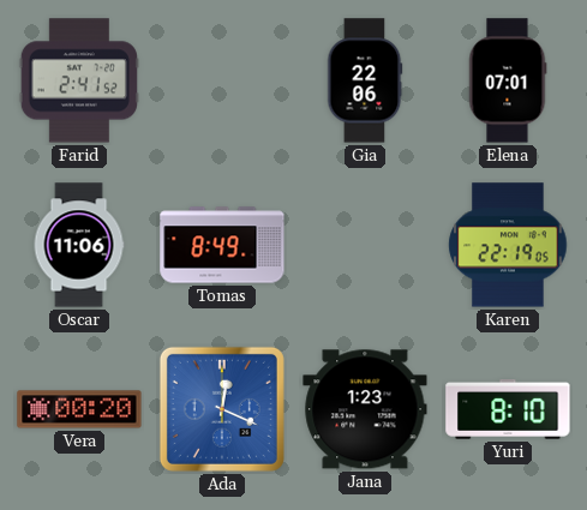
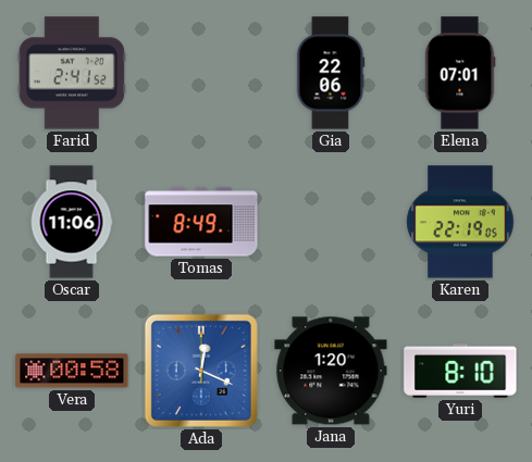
Vera: 00:20 -> 00:58
Jana: 1:23 -> 1:20
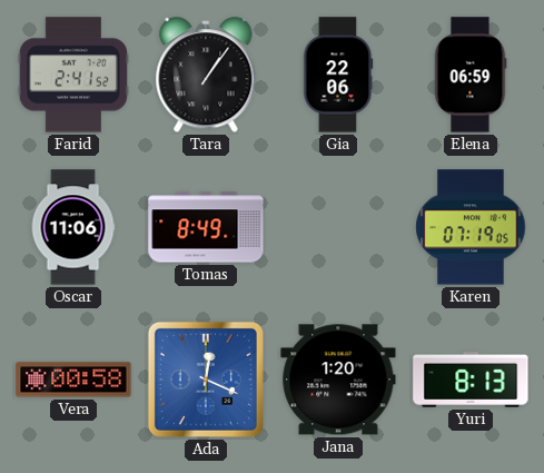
Tara: none -> 1:06
Elena: 07:01 -> 06:59
Karen: 22:19 -> 07:19
Yuri: 8:10 -> 8:13
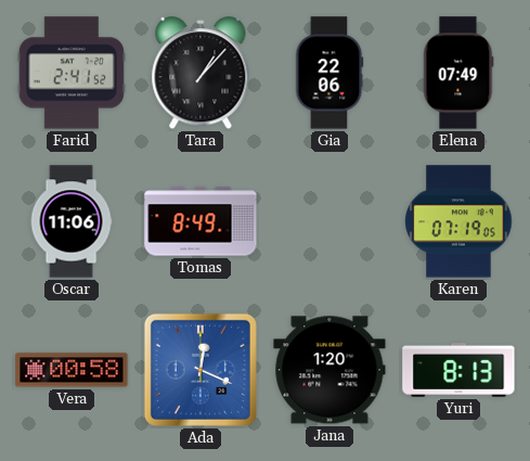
Tara: 1:06 -> 1:07
Elena: 06:59 -> 07:49
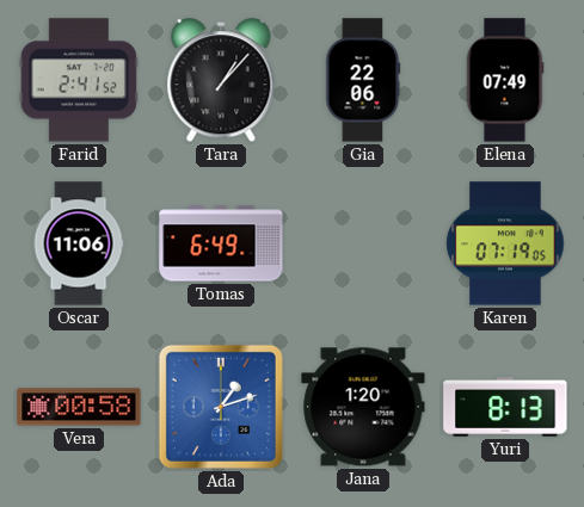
Tomas: 8:49 -> 6:49
Ada: 12:19 -> 1:12
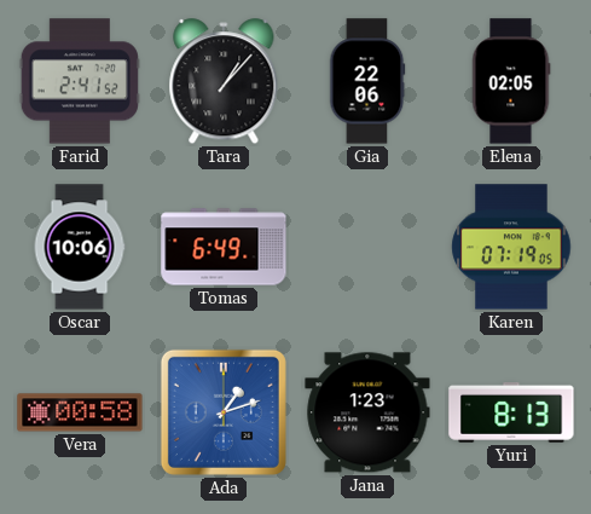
Elena: 07:49 -> 02:05
Oscar: 11:06 -> 10:06
Jana: 1:20 -> 1:23
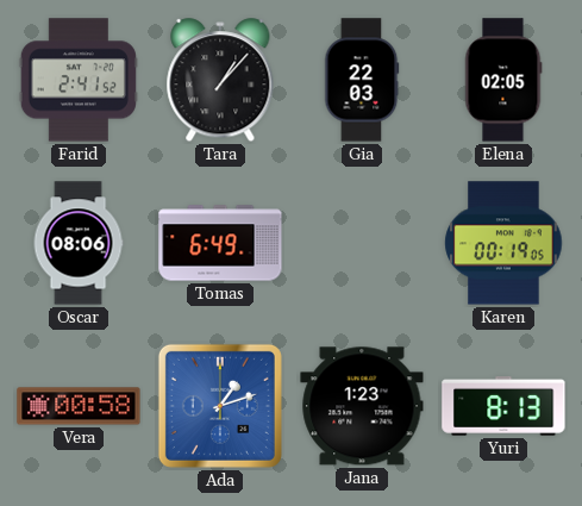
Gia: 22:06 -> 22:03
Oscar: 10:06 -> 08:06
Karen: 07:19 -> 00:19
